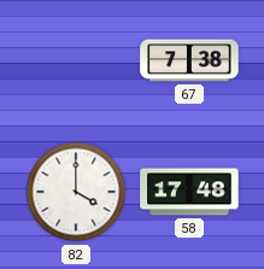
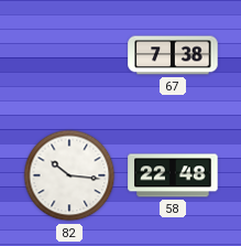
82: 4:00 -> 10:16
58: 17:48 -> 22:48
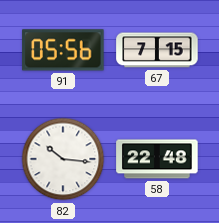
91: none -> 05:56
67: 7:38 -> 7:15
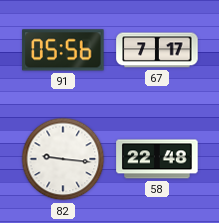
67: 7:15 -> 7:17
82: 10:16 -> 9:16
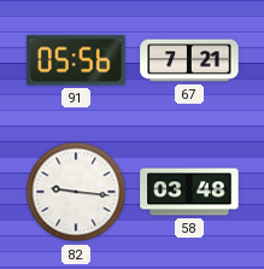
67: 7:17 -> 7:21
58: 22:48 -> 03:48
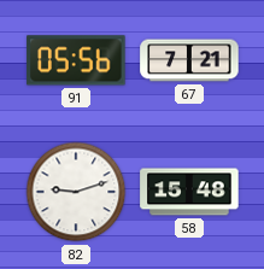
82: 9:16 -> 9:12
58: 03:48 -> 15:48
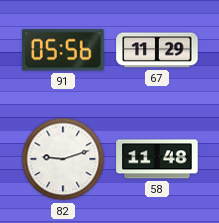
67: 7:21 -> 11:29
58: 15:48 -> 11:48
